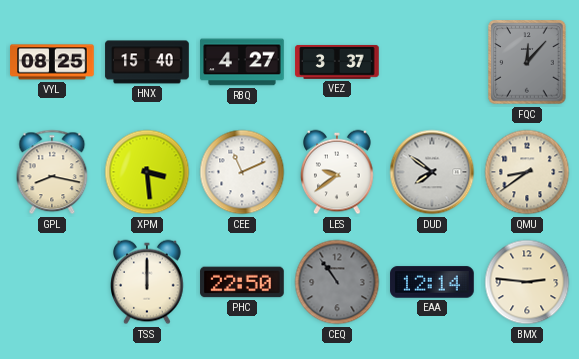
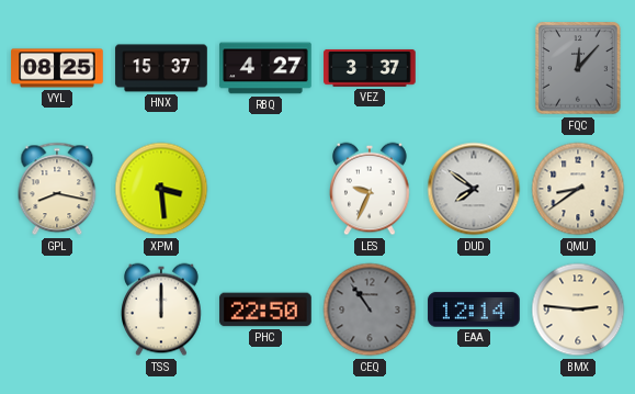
HNX: 15:40 -> 15:37
CEE: 11:11 -> none
LES: 9:39 -> 9:34
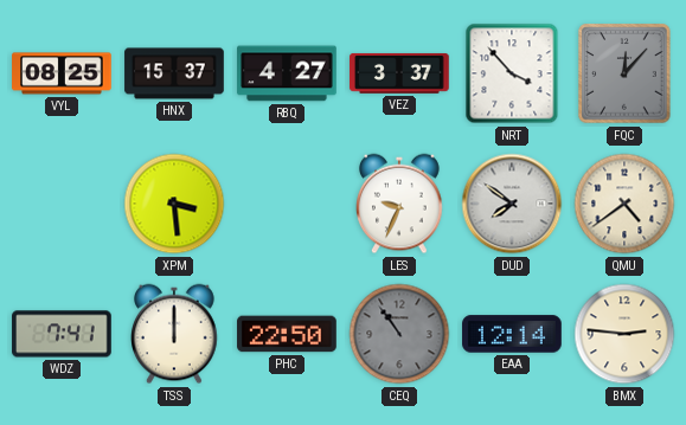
NRT: none -> 3:53
GPL: 8:17 -> none
QMU: 8:39 -> 4:39
WDZ: none -> 7:41
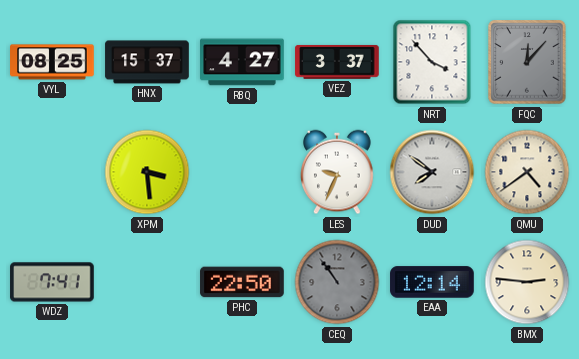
TSS: 12:00 -> none
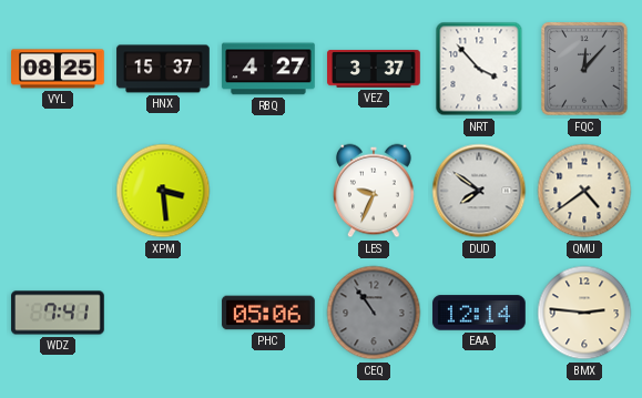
PHC: 22:50 -> 05:06
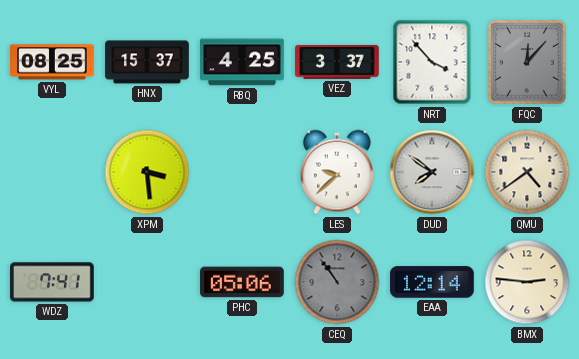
RBQ: 4:27 -> 4:25
LES: 9:34 -> 9:38
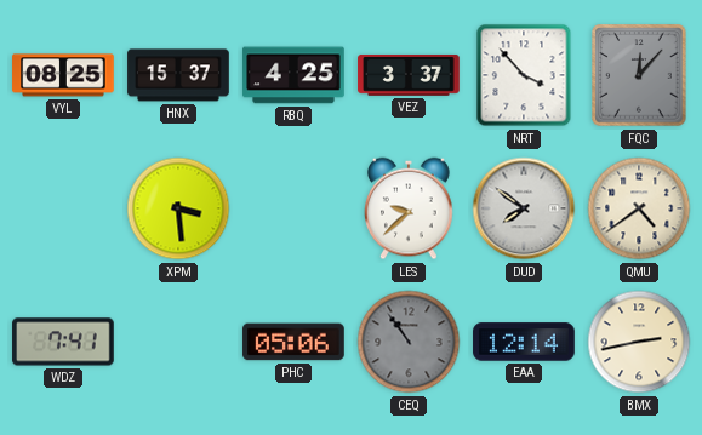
BMX: 2:46 -> 2:43
